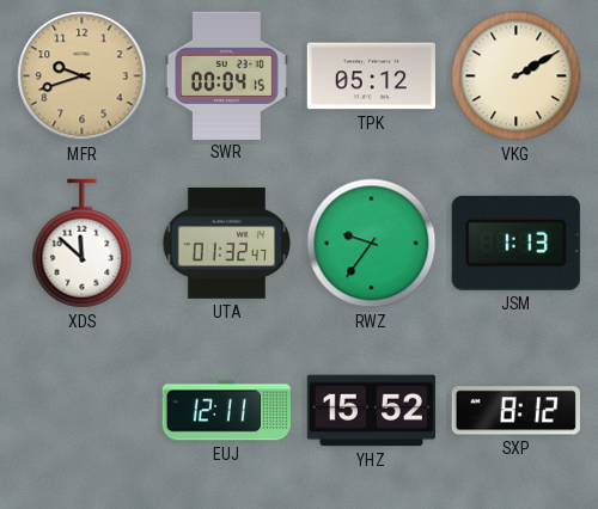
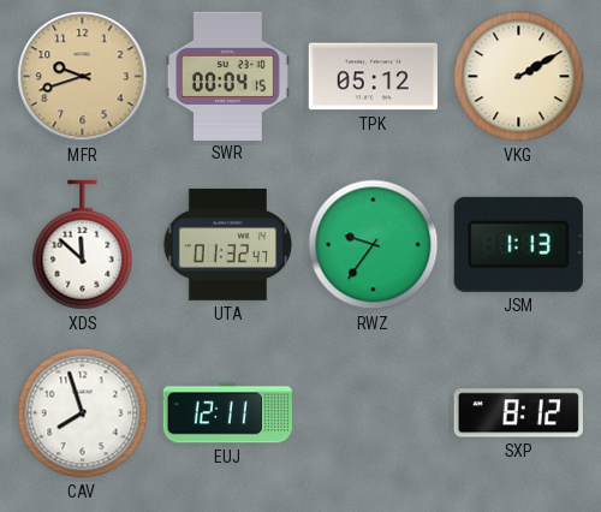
CAV: none -> 7:57
YHZ: 15:52 -> none
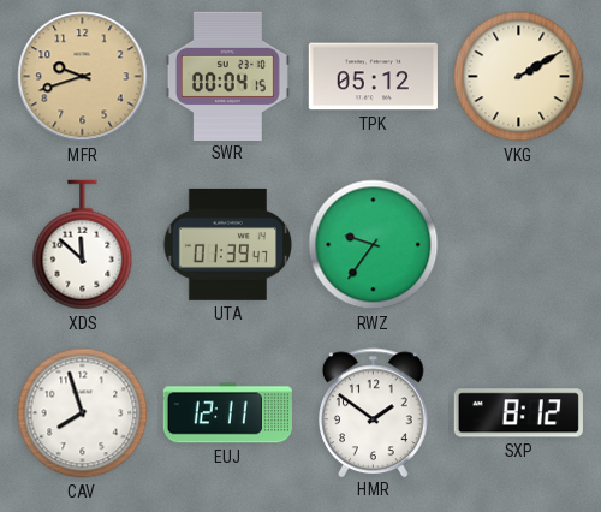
UTA: 01:32 -> 01:39
JSM: 1:13 -> none
HMR: none -> 1:51
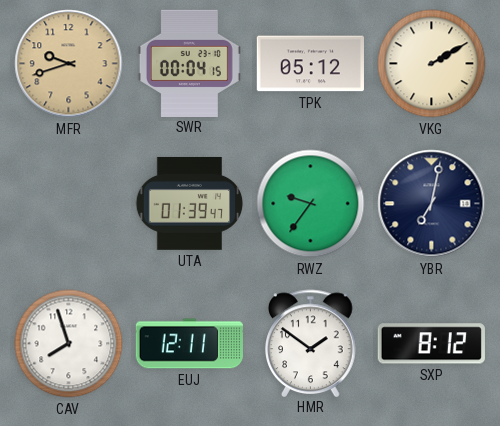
XDS: 11:52 -> none
YBR: none -> 7:02
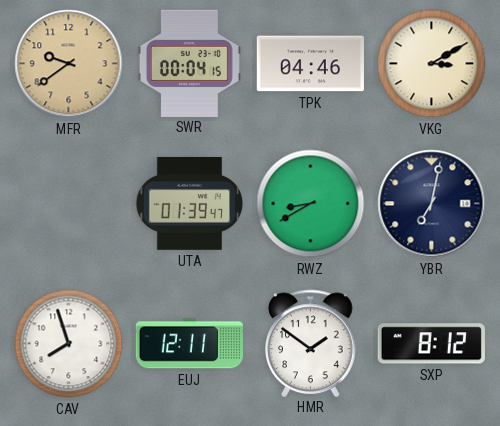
MFR: 9:42 -> 9:39
TPK: 05:12 -> 04:46
VKG: 2:10 -> 3:10
RWZ: 9:36 -> 8:40
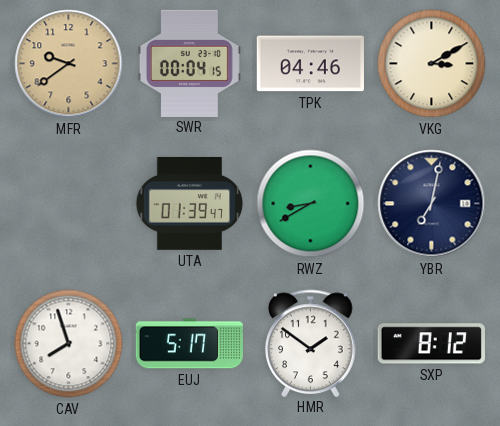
EUJ: 12:11 -> 5:17
